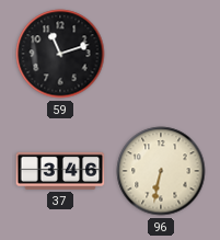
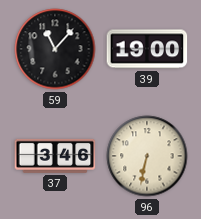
59: 11:12 -> 11:07
39: none -> 19:00
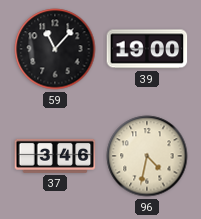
96: 6:32 -> 4:32
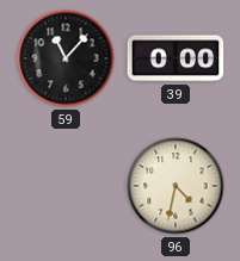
39: 19:00 -> 0:00
37: 3:46 -> none
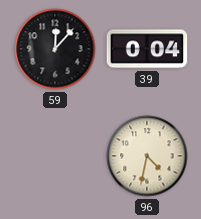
59: 11:07 -> 12:07
39: 0:00 -> 0:04
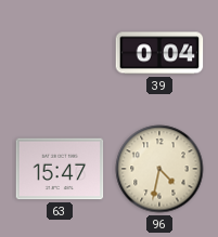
59: 12:07 -> none
63: none -> 15:47
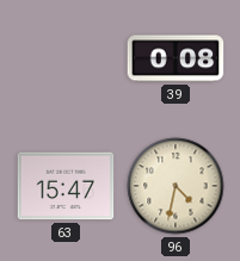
39: 0:04 -> 0:08
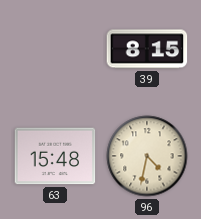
39: 0:08 -> 8:15
63: 15:47 -> 15:48
